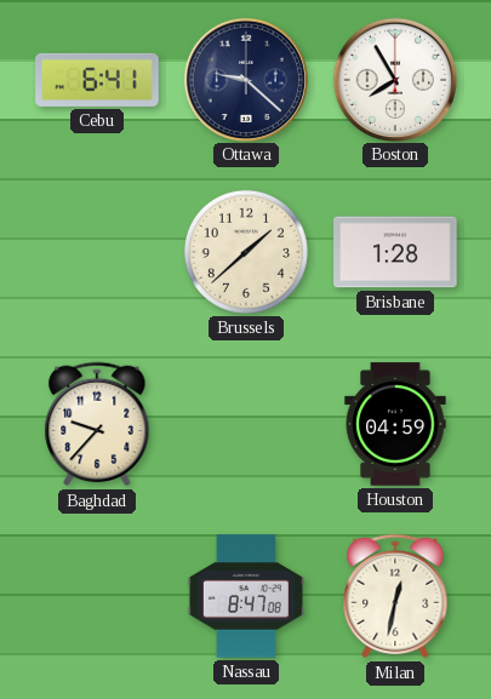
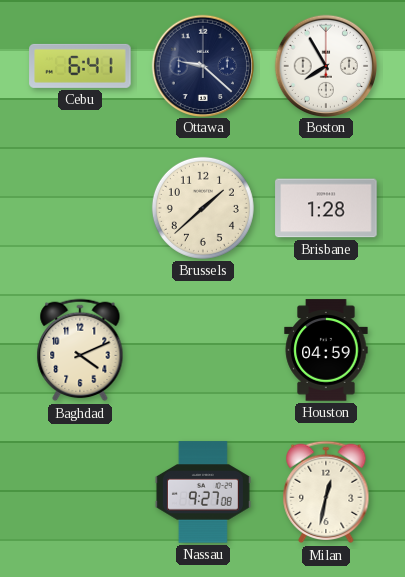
Baghdad: 9:37 -> 4:11
Nassau: 8:47 -> 9:27
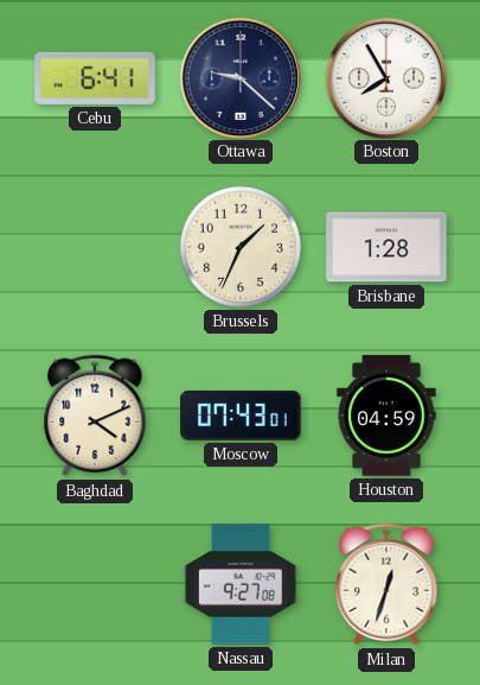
Brussels: 1:38 -> 1:34
Moscow: none -> 07:43
Milan: 12:32 -> 12:33
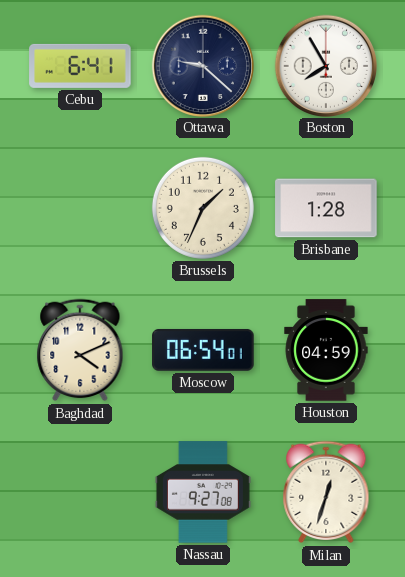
Moscow: 07:43 -> 06:54
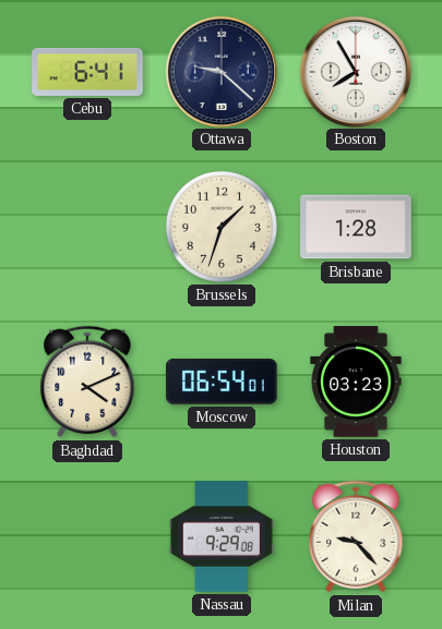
Brussels: 1:34 -> 1:33
Houston: 04:59 -> 03:23
Nassau: 9:27 -> 9:29
Milan: 12:33 -> 9:23
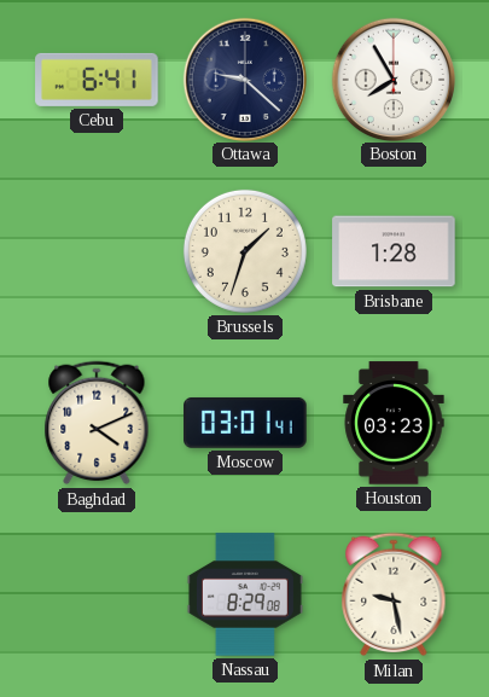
Moscow: 06:54 -> 03:01
Nassau: 9:29 -> 8:29
Milan: 9:23 -> 9:28
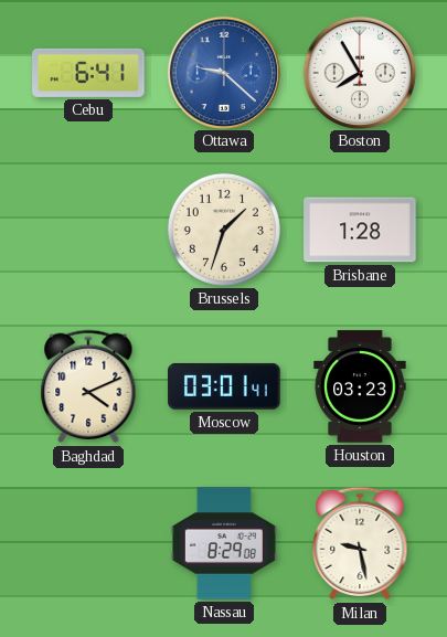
Ottawa dial: navy -> blue
